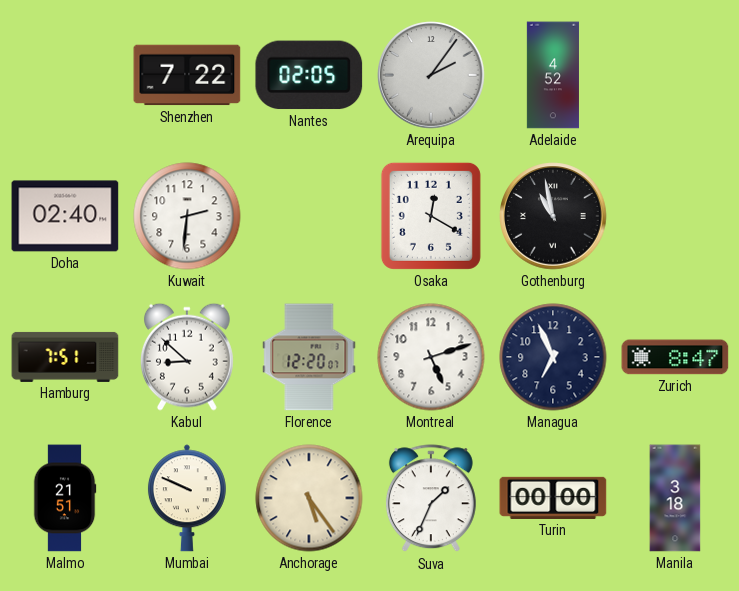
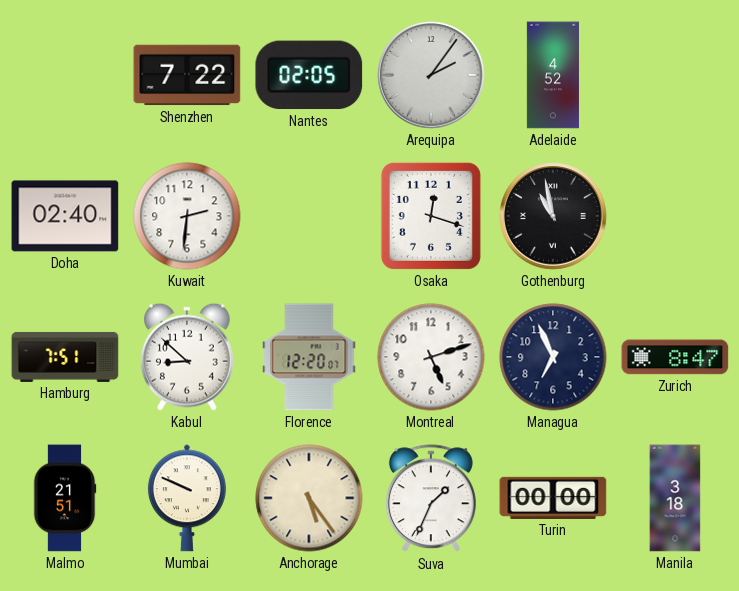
Osaka: 12:20 -> 12:18
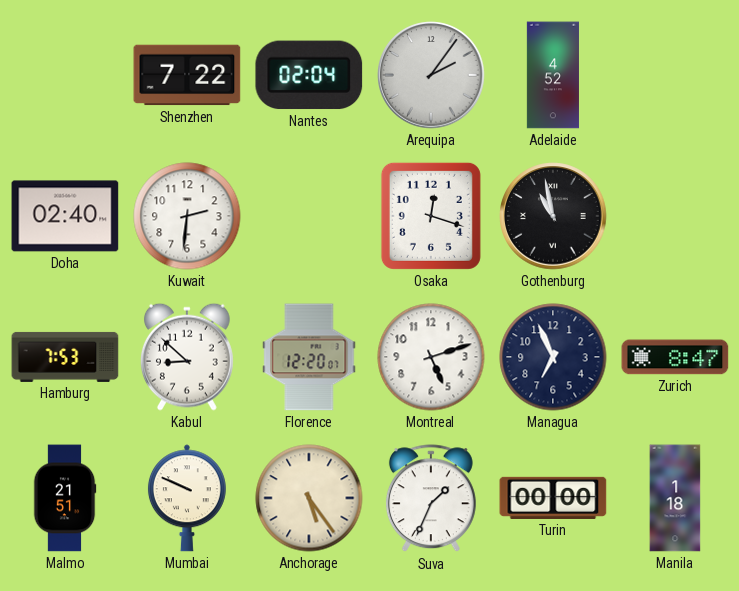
Nantes: 02:05 -> 02:04
Hamburg: 7:51 -> 7:53
Manila: 3:18 -> 1:18
